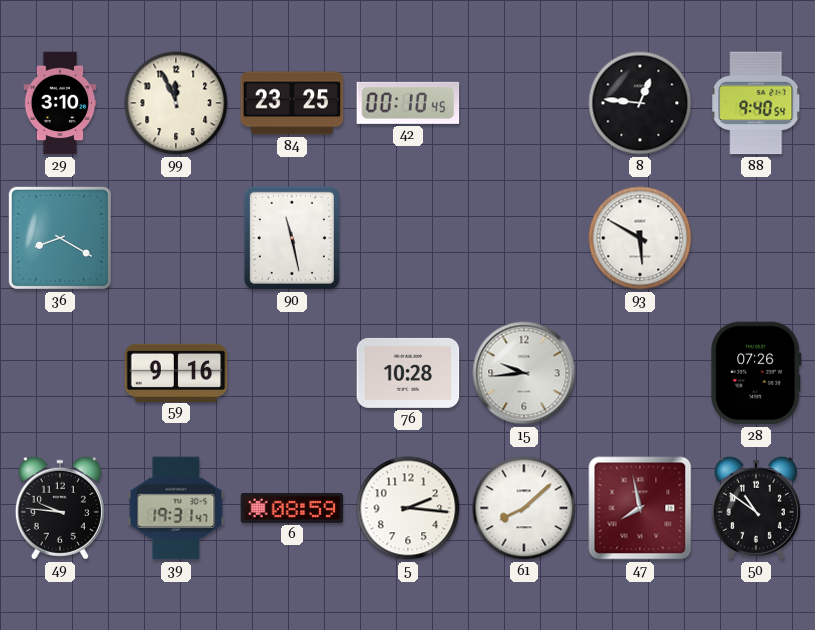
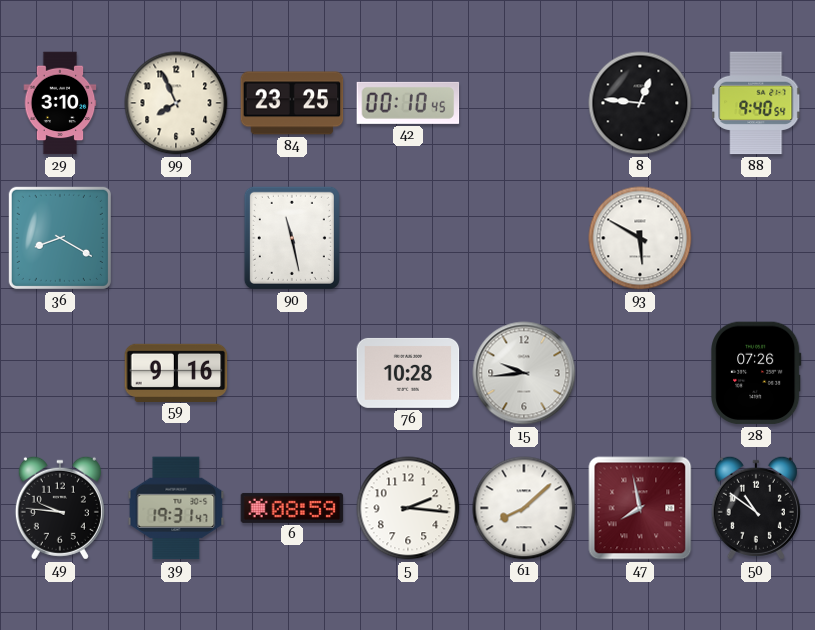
99: 11:56 -> 7:56
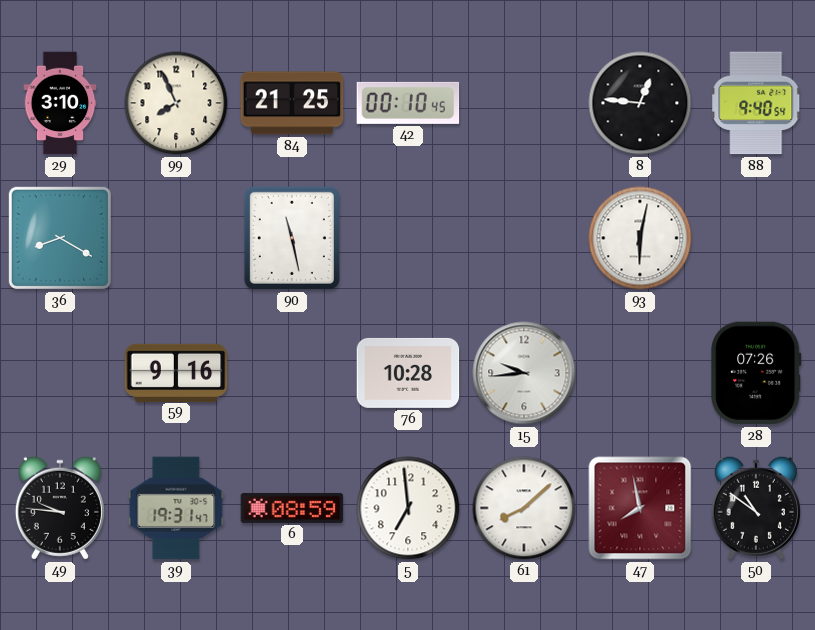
84: 23:25 -> 21:25
93: 5:50 -> 6:02
5: 2:16 -> 6:59
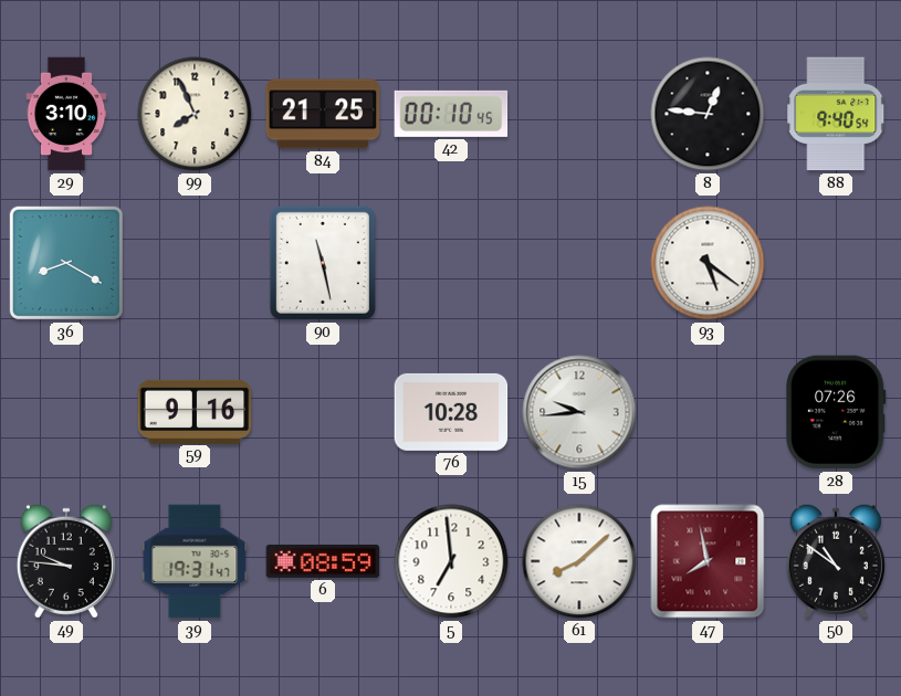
93: 6:02 -> 5:21
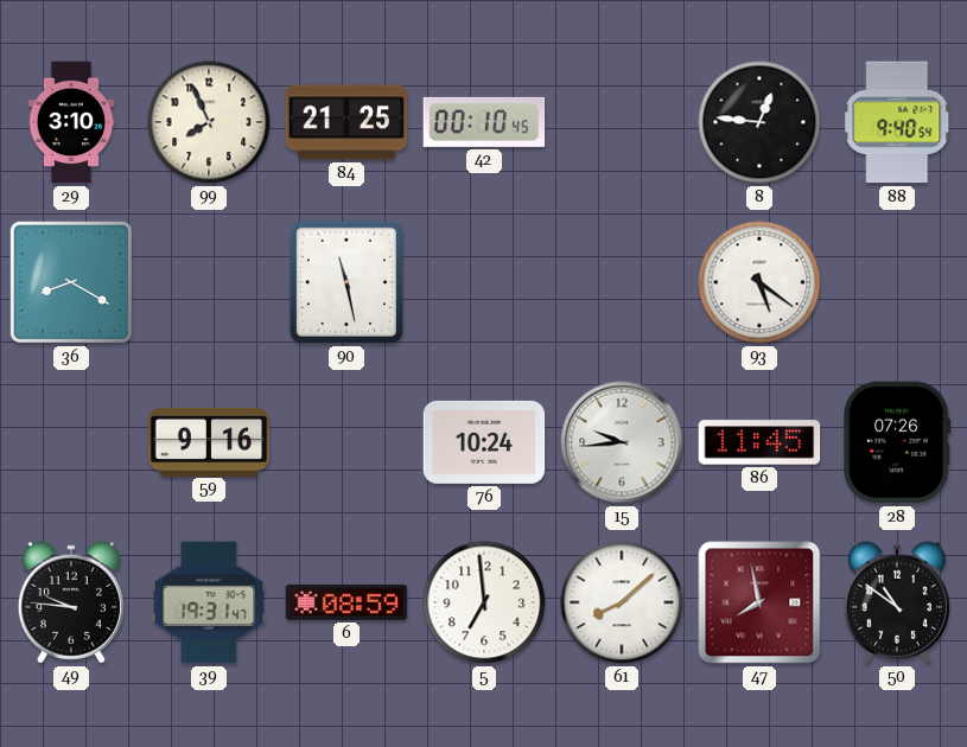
76: 10:28 -> 10:24
86: none -> 11:45
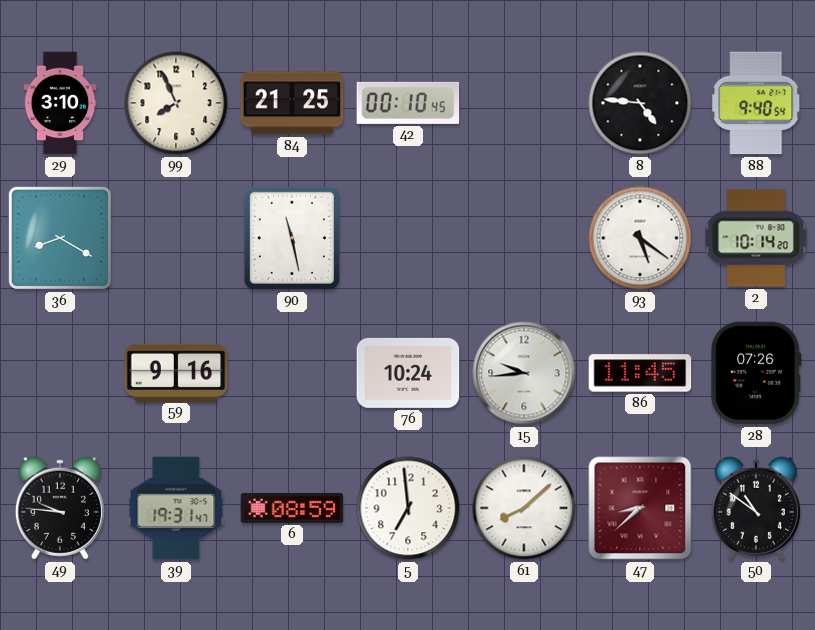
8: 12:46 -> 4:46
2: none -> 10:14
47: 7:58 -> 8:38
